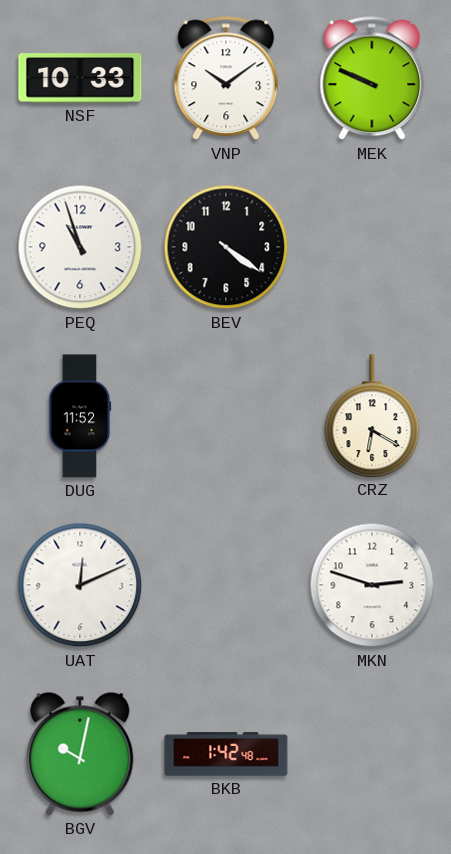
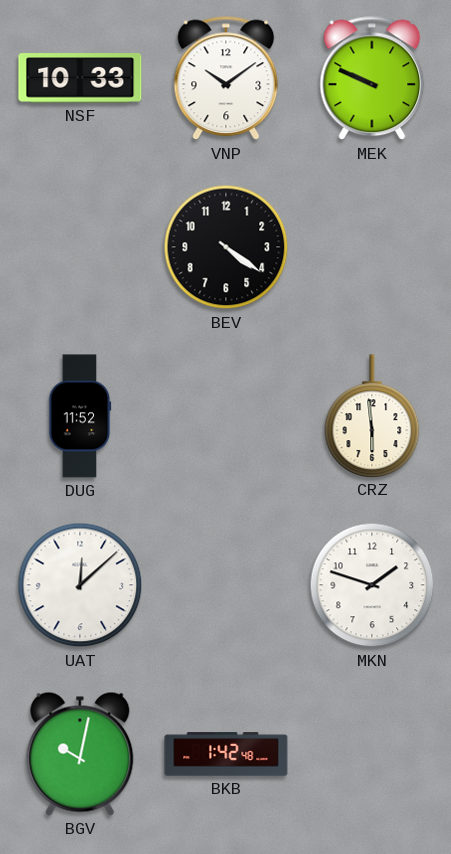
PEQ: 10:57 -> none
CRZ: 6:20 -> 5:59
UAT: 12:11 -> 12:08
MKN: 2:48 -> 1:48
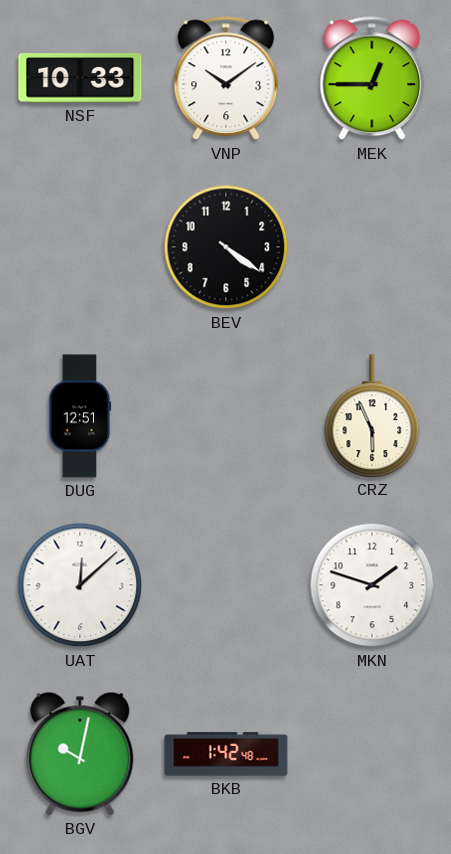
MEK: 9:49 -> 12:45
DUG: 11:52 -> 12:51
CRZ: 5:59 -> 5:56
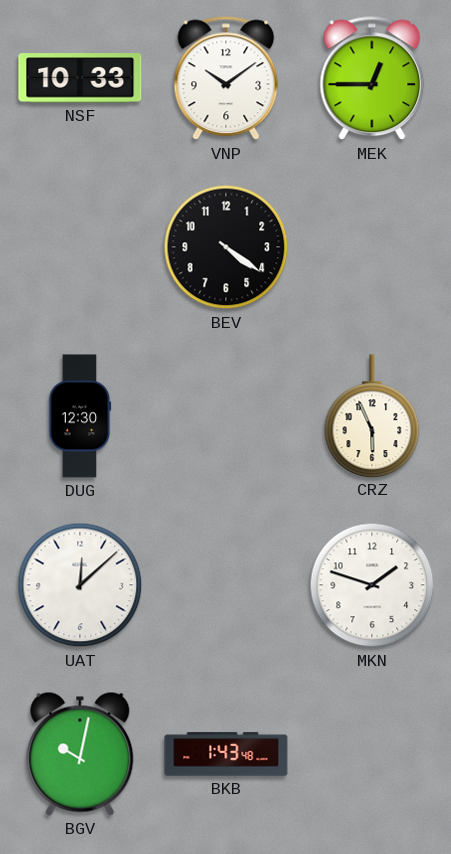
DUG: 12:51 -> 12:30
BKB: 1:42 -> 1:43
